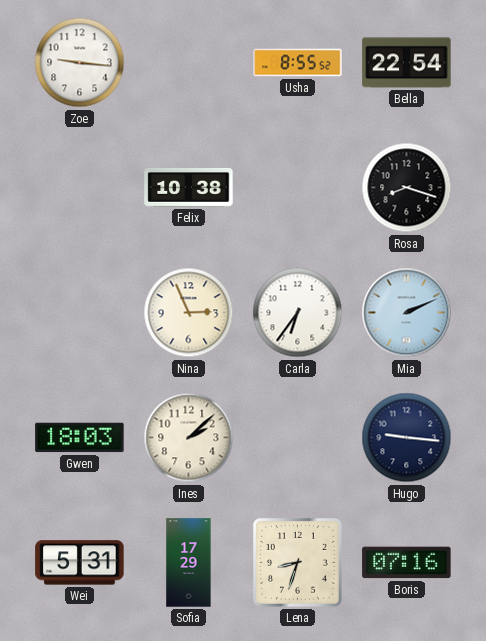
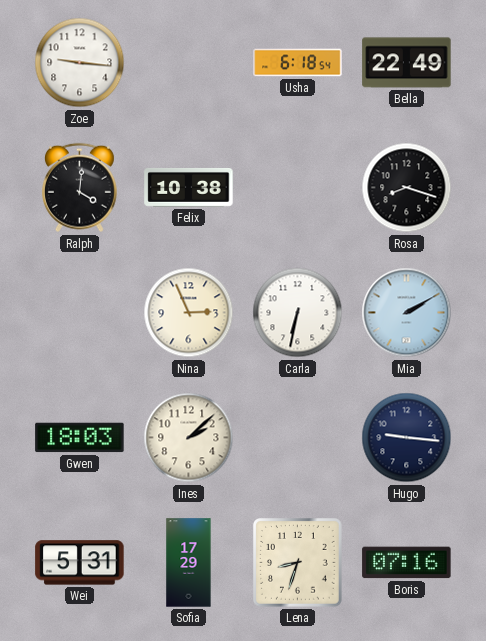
Usha: 8:55 -> 6:18
Bella: 22:54 -> 22:49
Ralph: none -> 4:01
Carla: 6:36 -> 6:32
Mia: 2:11 -> 2:10
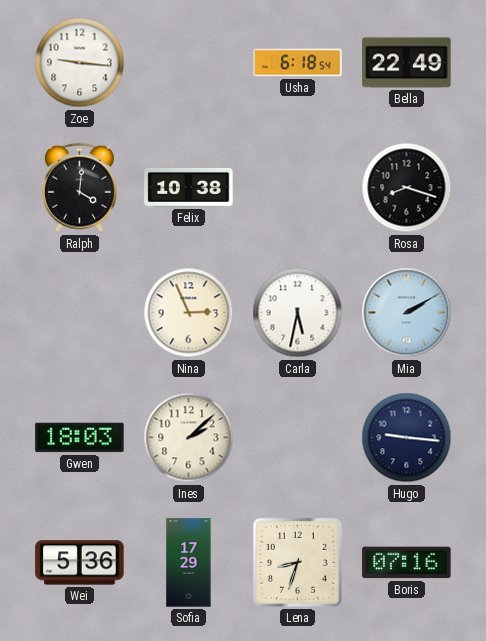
Carla: 6:32 -> 5:32
Wei: 5:31 -> 5:36
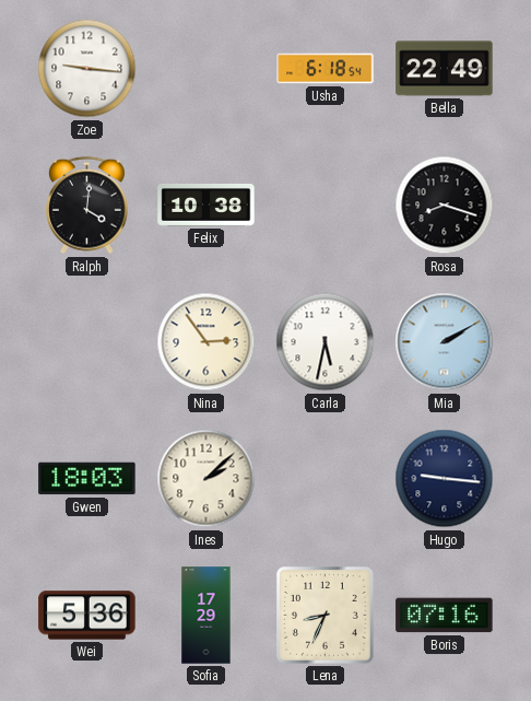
Nina: 2:56 -> 2:54
Lena: 8:33 -> 8:34
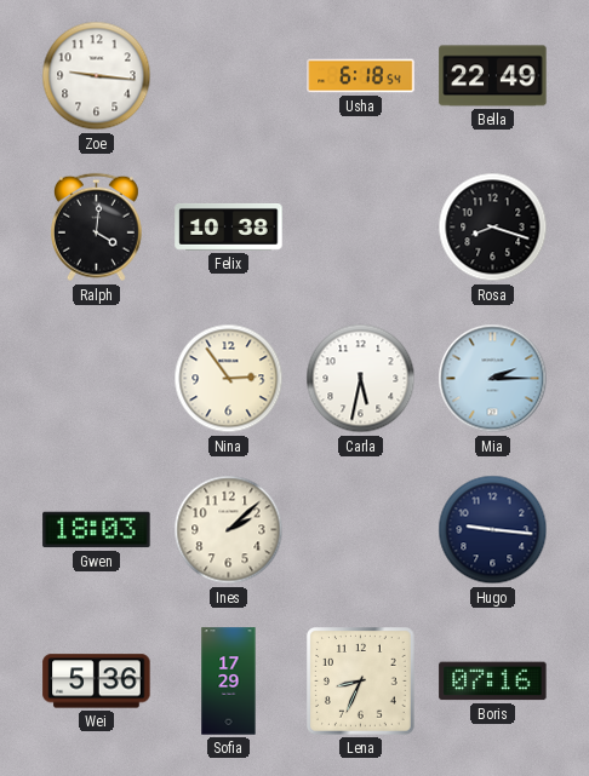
Mia: 2:10 -> 2:15
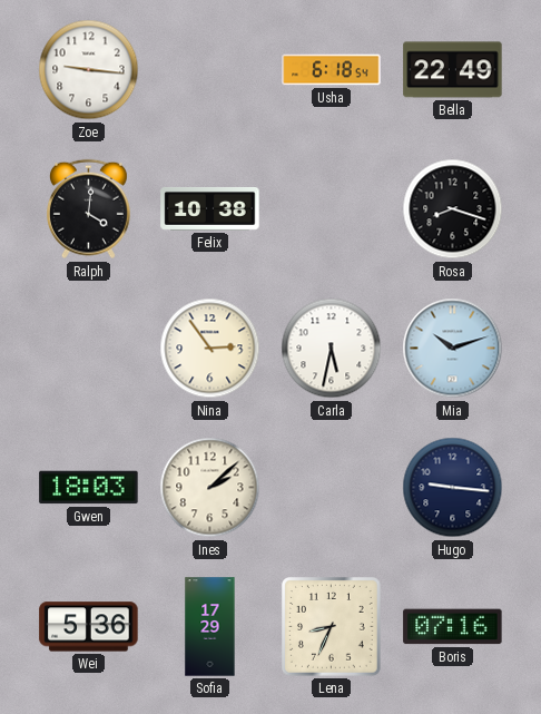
Mia: 2:15 -> 10:12
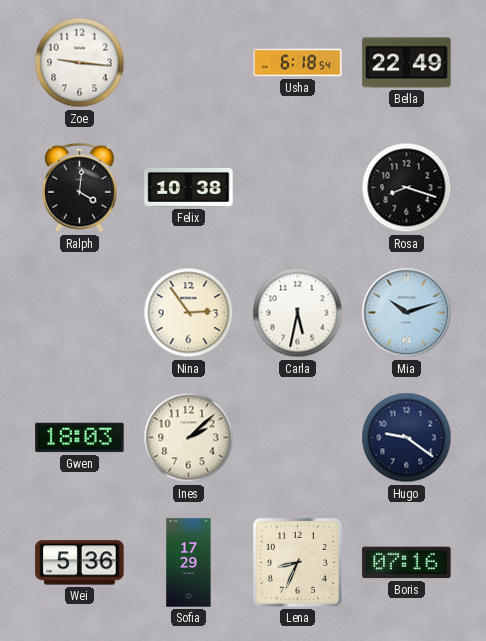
Hugo: 9:16 -> 9:21
